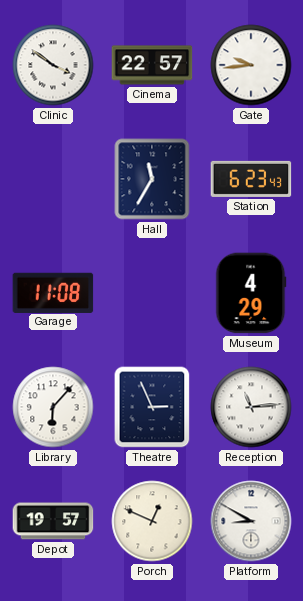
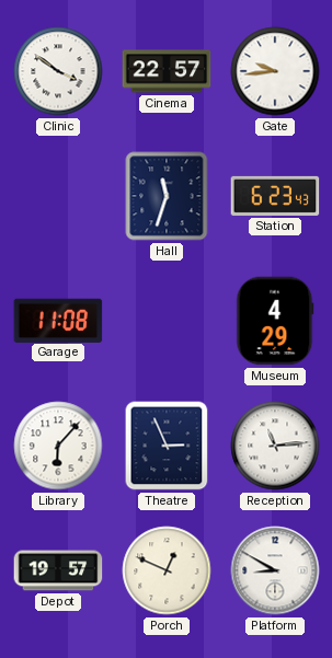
Hall: 11:35 -> 11:33
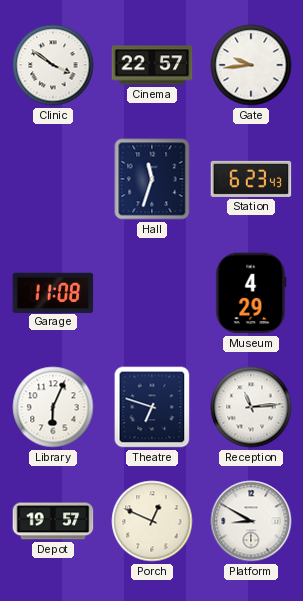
Library: 6:07 -> 6:04
Theatre: 2:56 -> 6:48
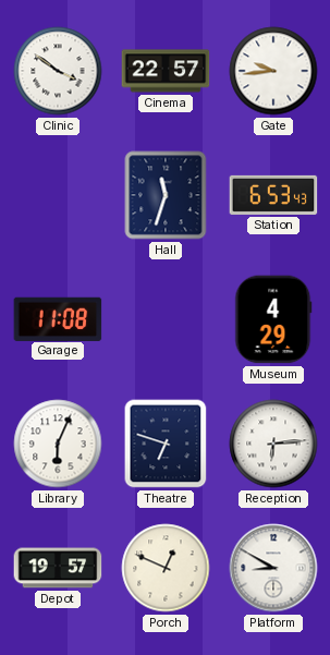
Station: 6:23 -> 6:53
Reception: 11:14 -> 6:14
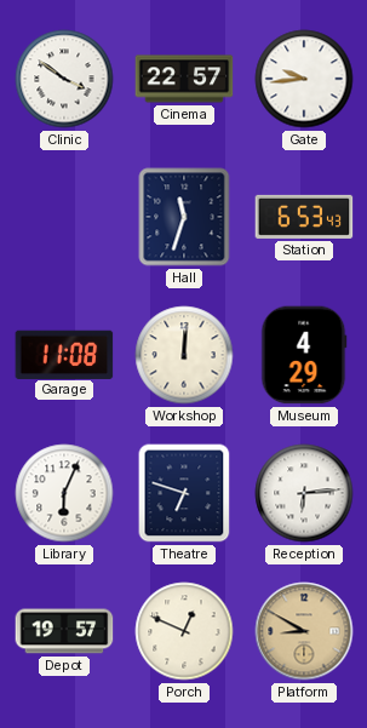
Workshop: none -> 12:01
Platform dial: white -> champagne
